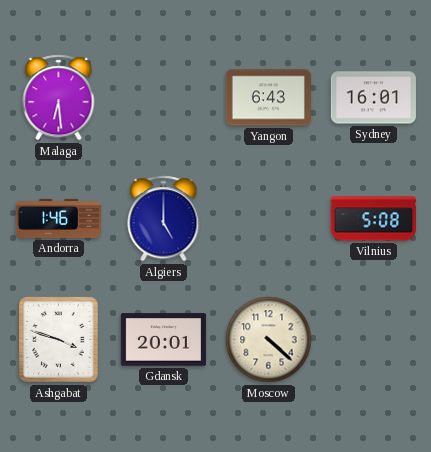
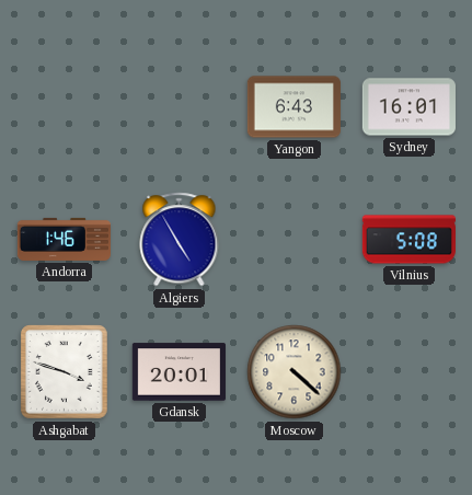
Malaga: 6:29 -> none
Algiers: 5:00 -> 4:55
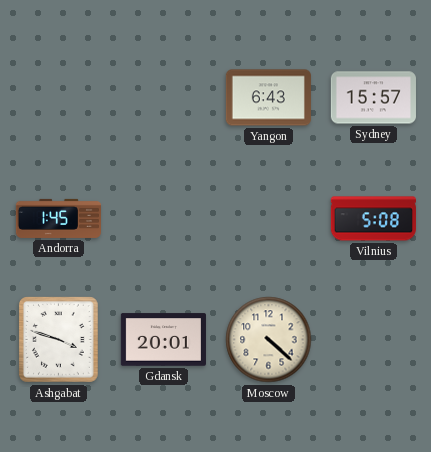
Sydney: 16:01 -> 15:57
Andorra: 1:46 -> 1:45
Algiers: 4:55 -> none
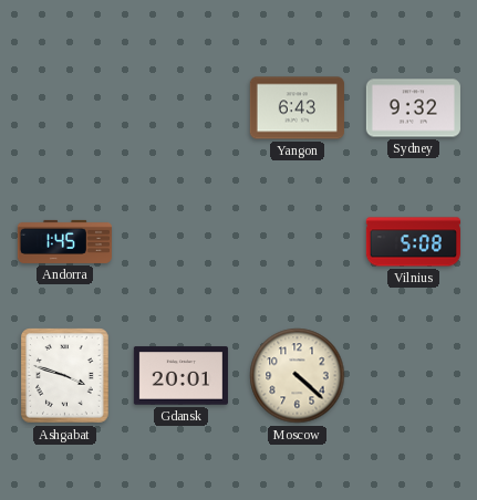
Sydney: 15:57 -> 9:32
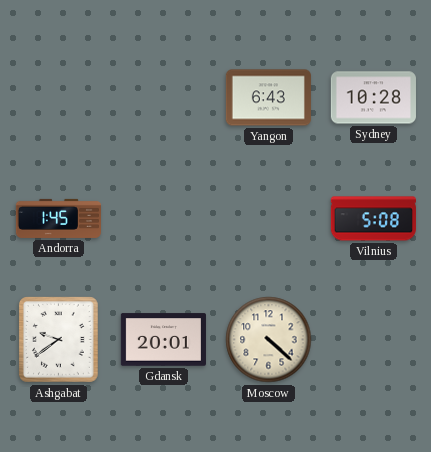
Sydney: 9:32 -> 10:28
Ashgabat: 3:48 -> 9:39
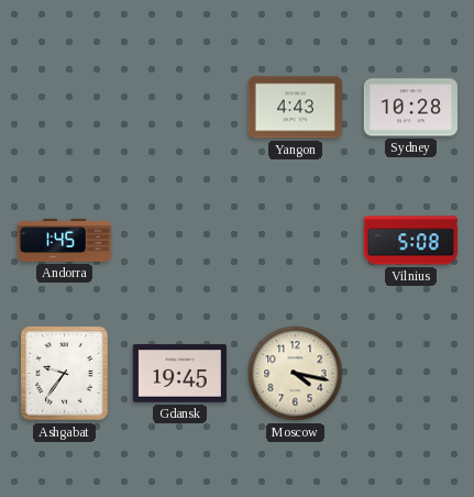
Yangon: 6:43 -> 4:43
Ashgabat: 9:39 -> 9:36
Gdansk: 20:01 -> 19:45
Moscow: 4:22 -> 4:17
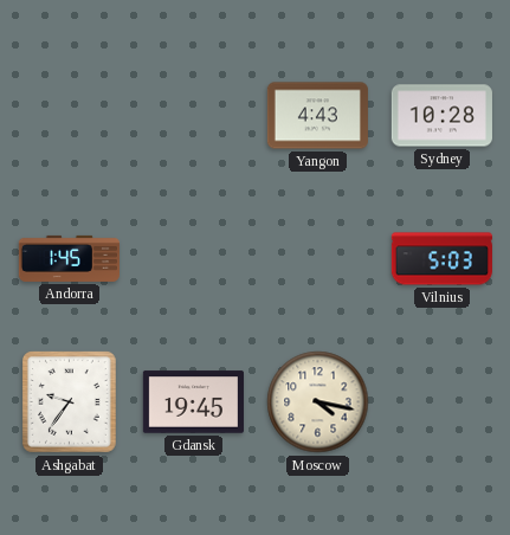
Vilnius: 5:08 -> 5:03
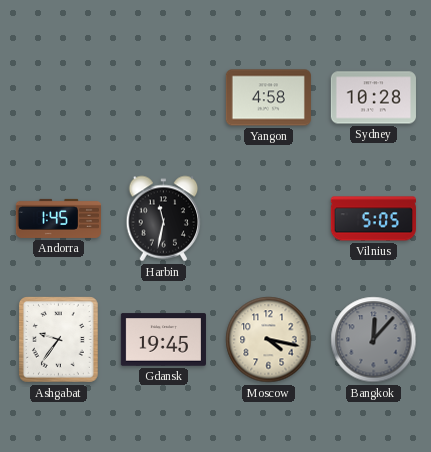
Yangon: 4:43 -> 4:58
Harbin: none -> 11:32
Vilnius: 5:03 -> 5:05
Bangkok: none -> 12:07
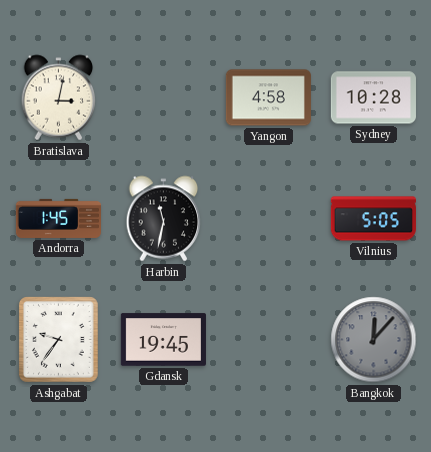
Bratislava: none -> 3:02
Moscow: 4:17 -> none
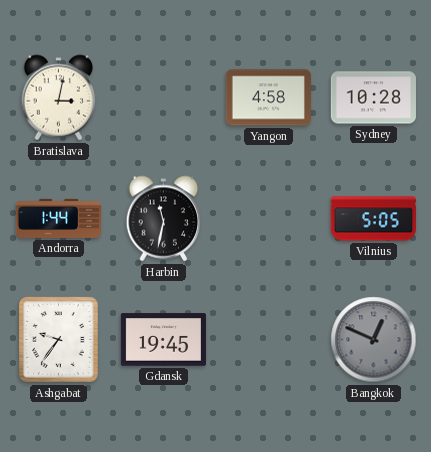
Andorra: 1:45 -> 1:44
Bangkok: 12:07 -> 12:49
